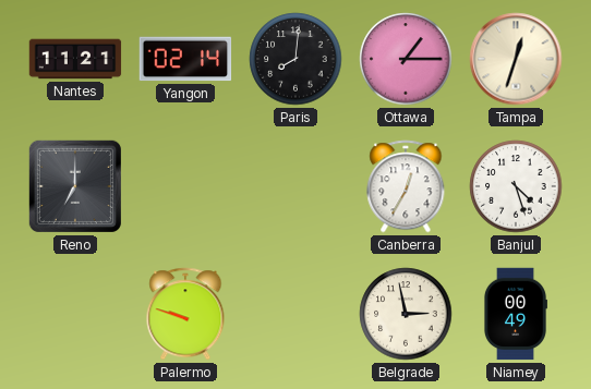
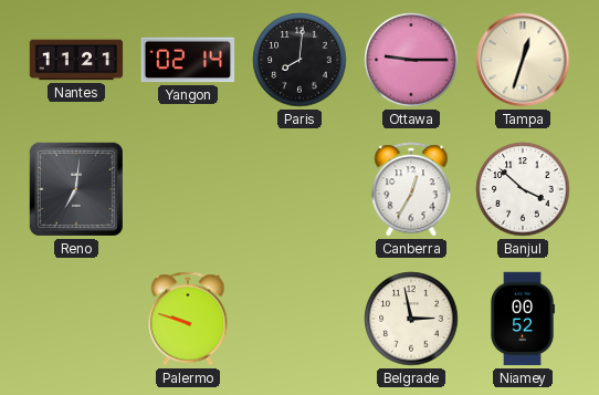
Ottawa: 1:15 -> 9:15
Reno: 7:00 -> 7:01
Banjul: 4:27 -> 3:52
Niamey: 00:49 -> 00:52
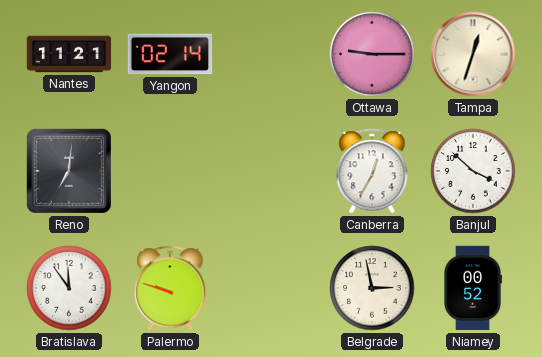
Paris: 8:01 -> none
Bratislava: none -> 11:54
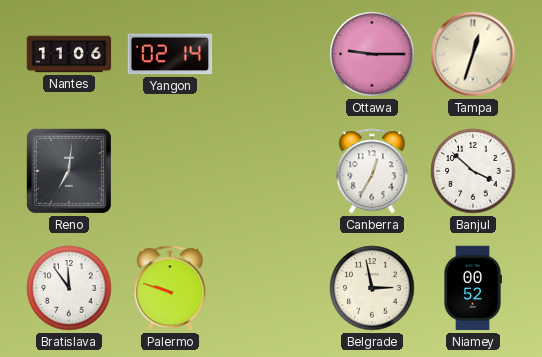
Nantes: 11:21 -> 11:06
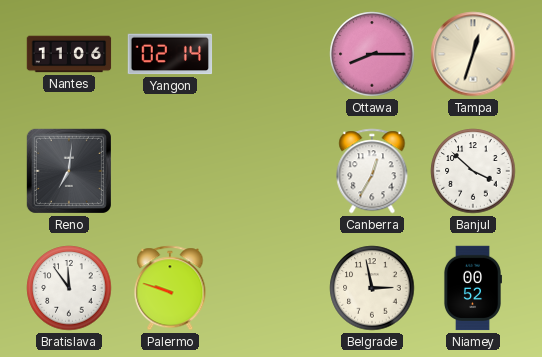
Ottawa: 9:15 -> 8:15
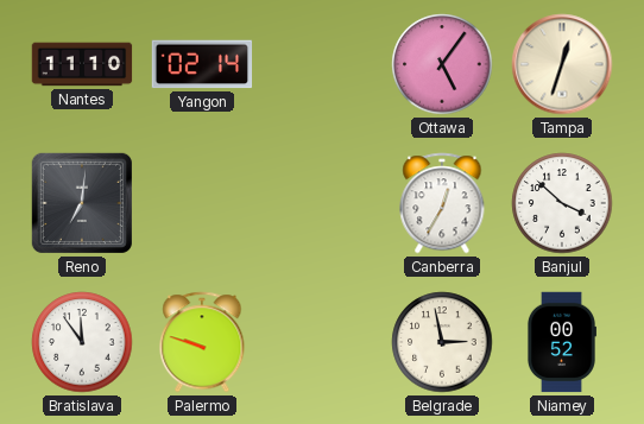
Nantes: 11:06 -> 11:10
Ottawa: 8:15 -> 5:06
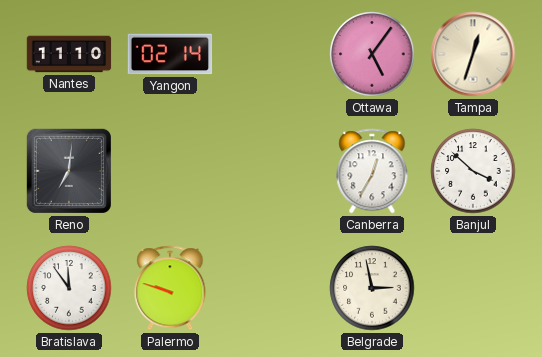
Niamey: 00:52 -> none
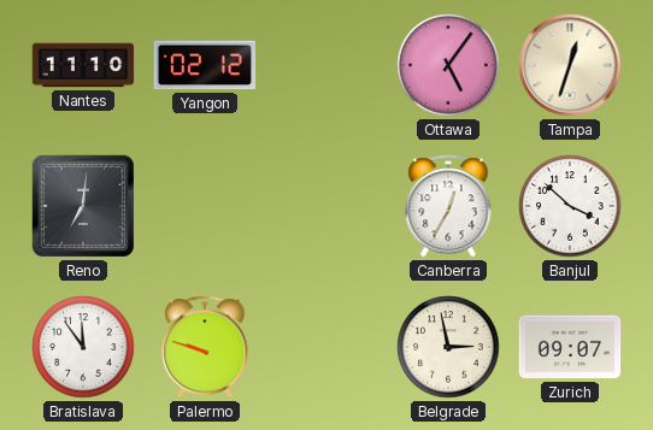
Yangon: 02:14 -> 02:12
Zurich: none -> 09:07
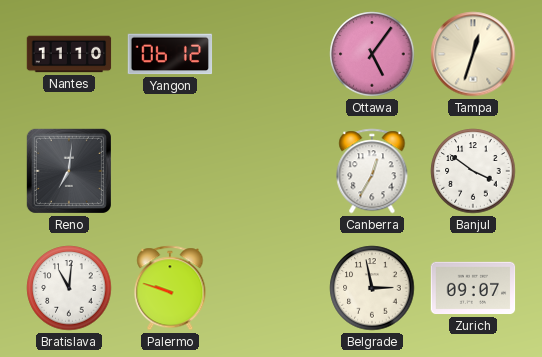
Yangon: 02:12 -> 06:12
Banjul: 3:52 -> 3:51
Bratislava: 11:54 -> 11:01
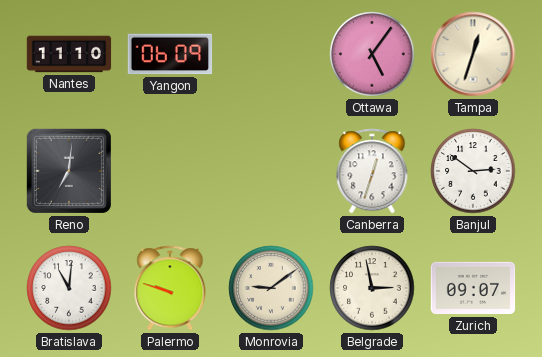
Yangon: 06:12 -> 06:09
Canberra: 12:35 -> 12:33
Banjul: 3:51 -> 2:51
Monrovia: none -> 9:09
